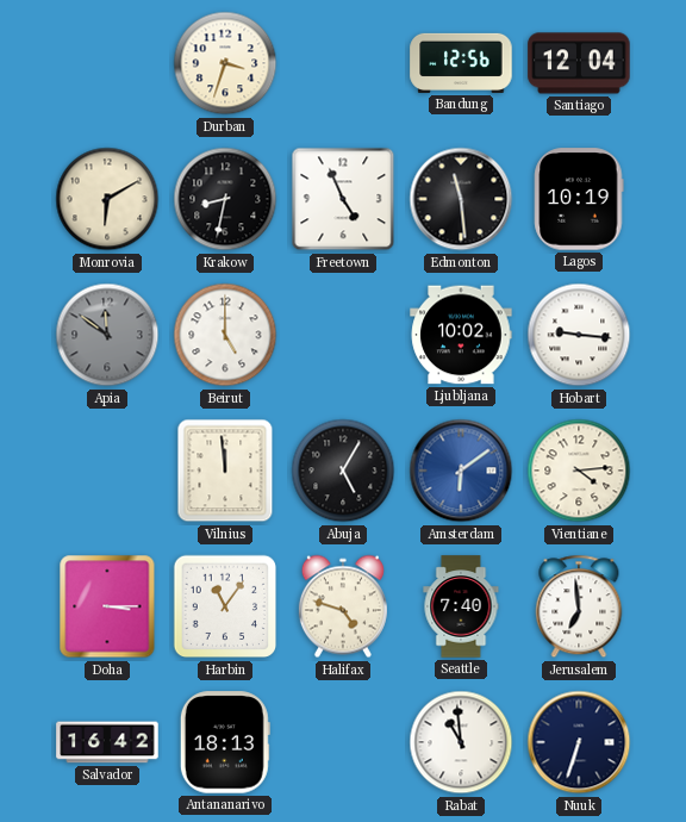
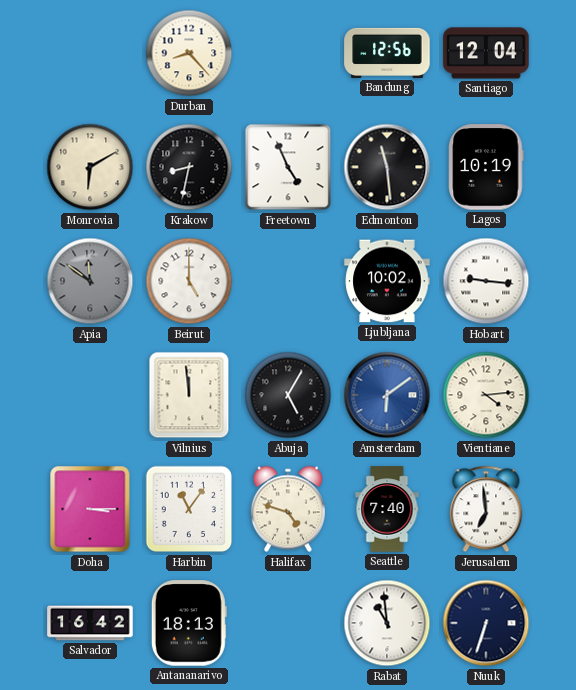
Durban: 3:33 -> 8:23
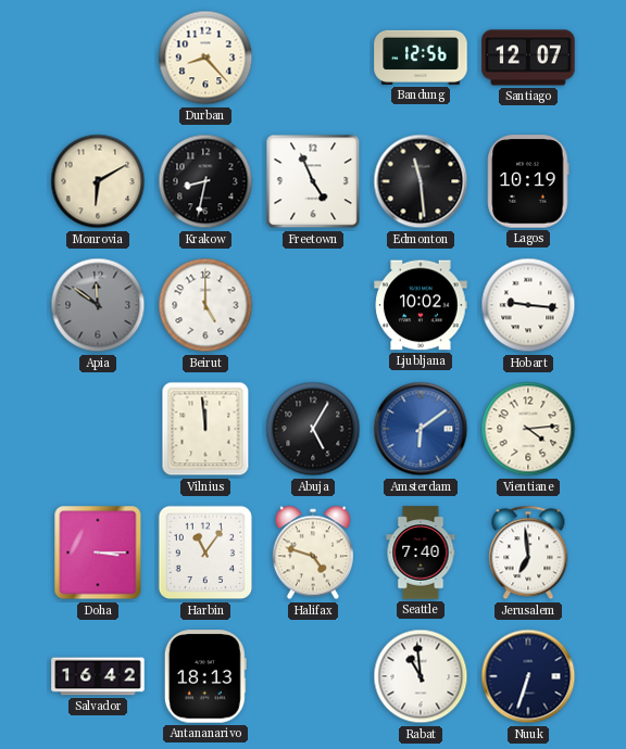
Santiago: 12:04 -> 12:07
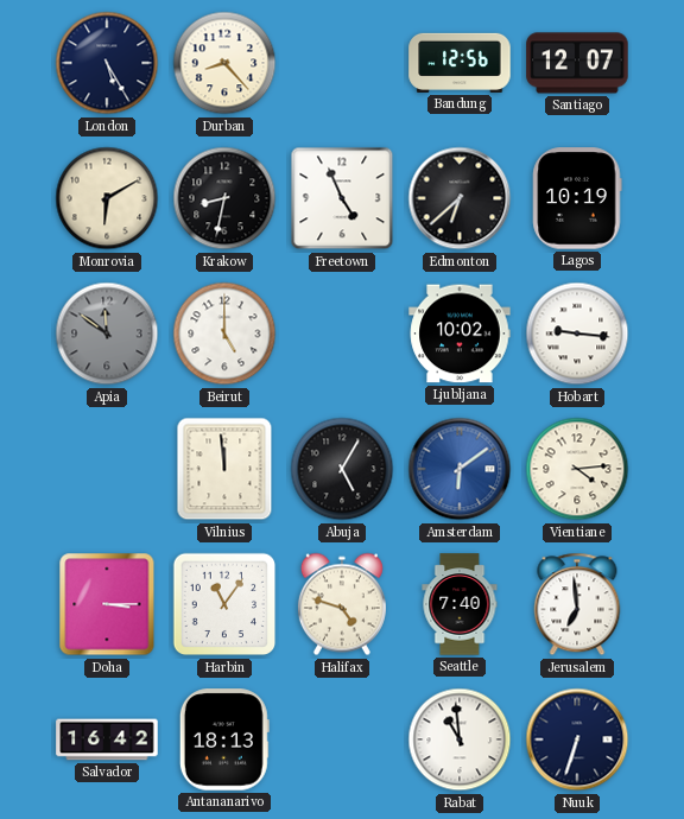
London: none -> 5:25
Edmonton: 11:29 -> 6:38
